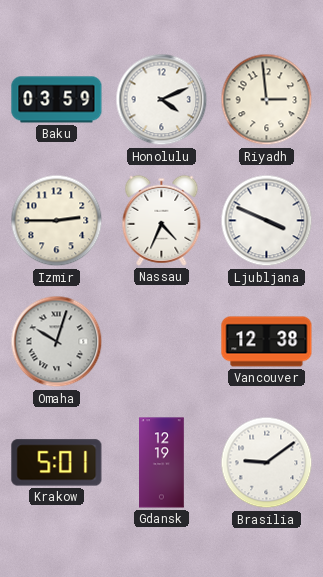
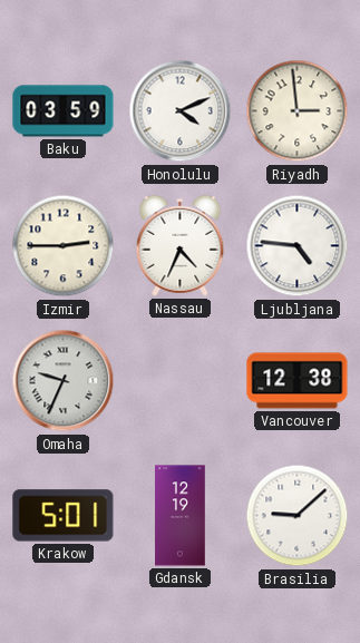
Ljubljana: 3:49 -> 4:46
Omaha: 10:03 -> 9:34
Brasilia: 9:09 -> 9:08
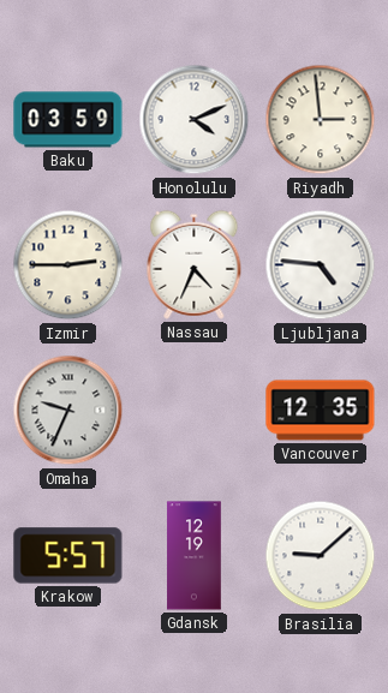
Vancouver: 12:38 -> 12:35
Krakow: 5:01 -> 5:57
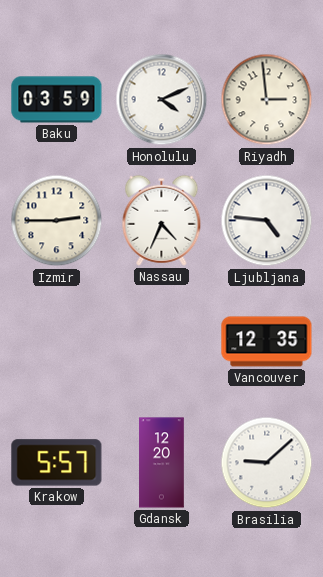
Omaha: 9:34 -> none
Gdansk: 12:19 -> 12:20
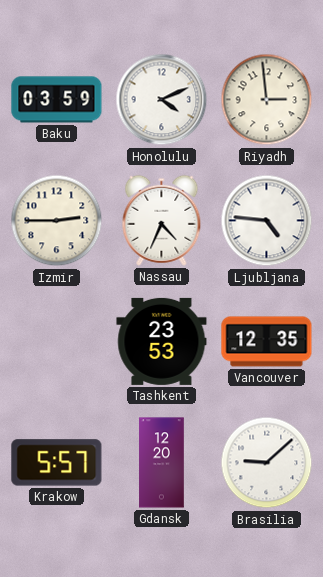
Tashkent: none -> 23:53
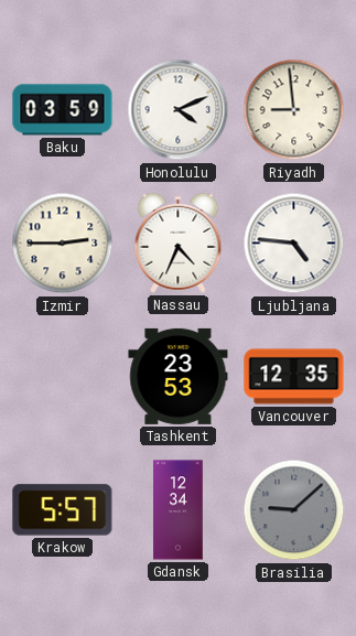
Riyadh: 2:59 -> 8:59
Gdansk: 12:20 -> 12:34
Brasilia dial: white -> grey
